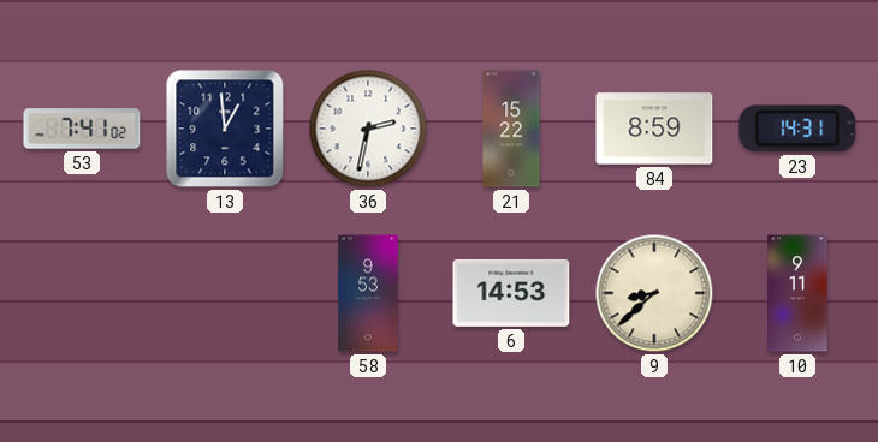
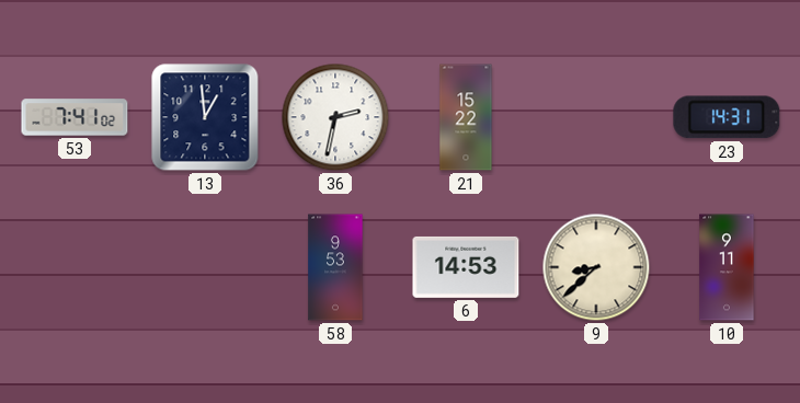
84: 8:59 -> none
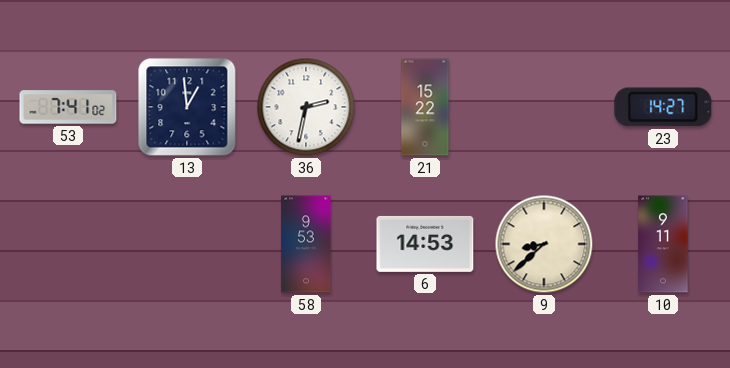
23: 14:31 -> 14:27
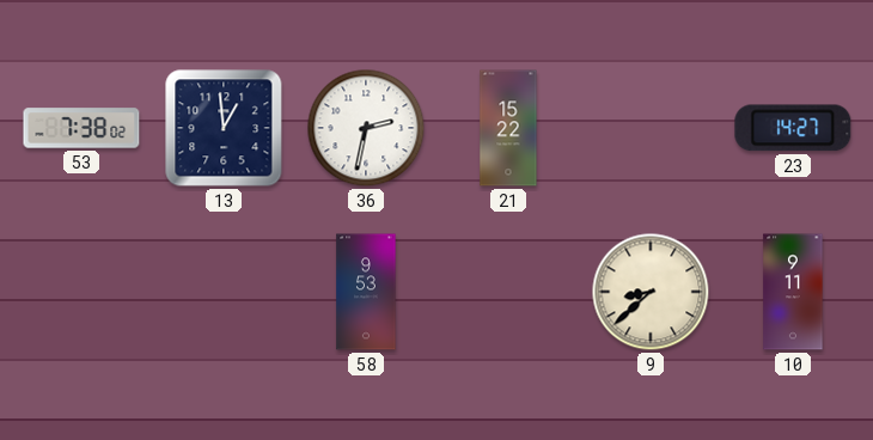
53: 7:41 -> 7:38
6: 14:53 -> none
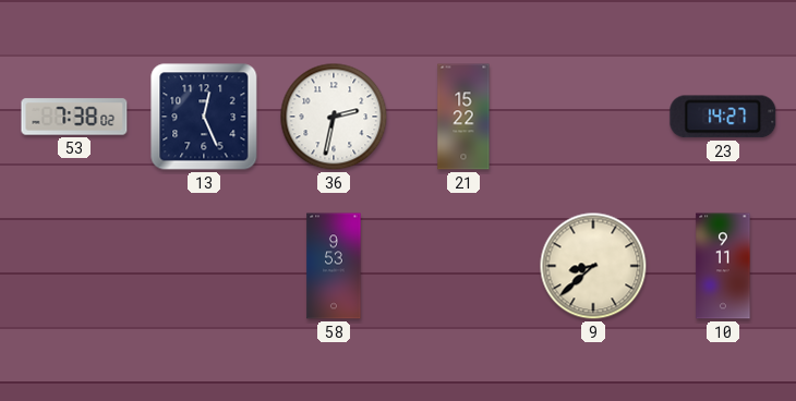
13: 12:59 -> 12:26
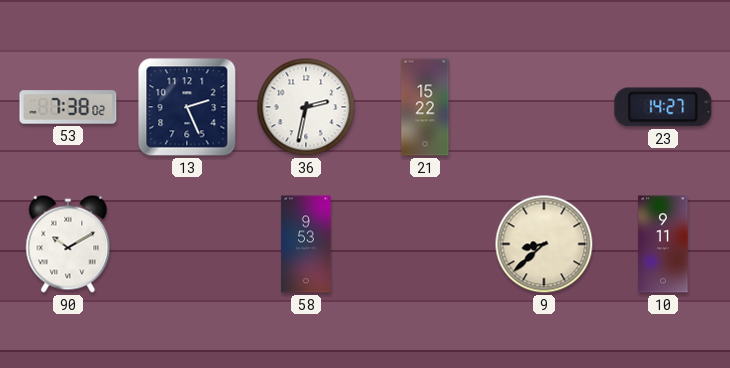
13: 12:26 -> 2:26
90: none -> 10:10
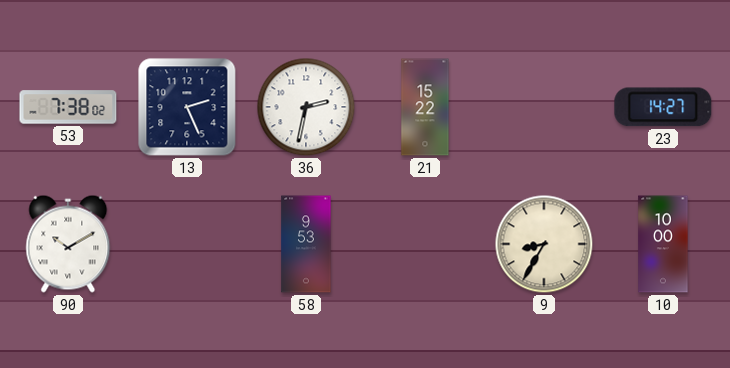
9: 8:38 -> 8:35
10: 9:11 -> 10:00
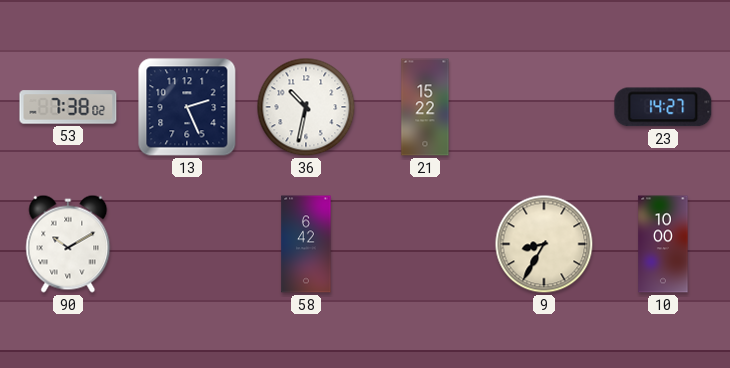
36: 2:32 -> 10:32
58: 9:53 -> 6:42
